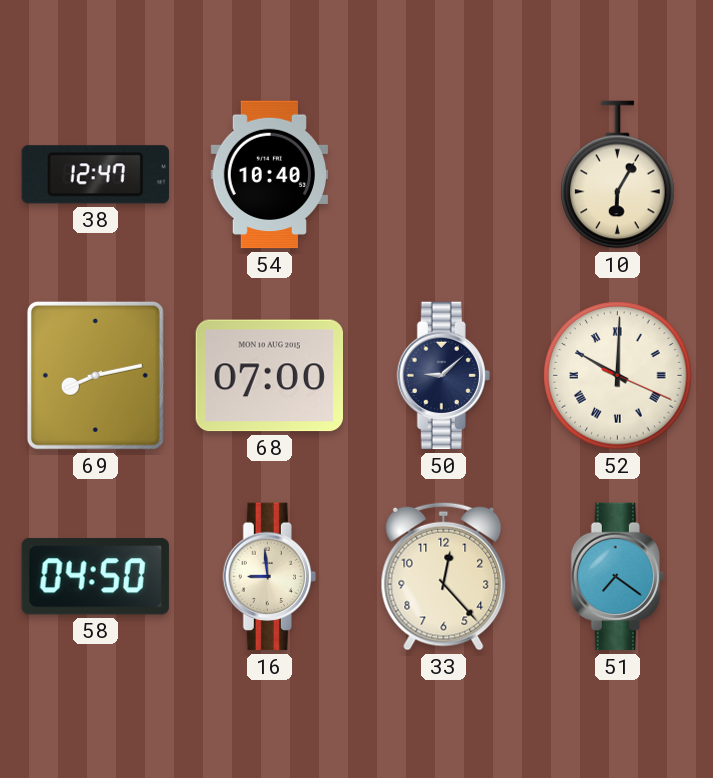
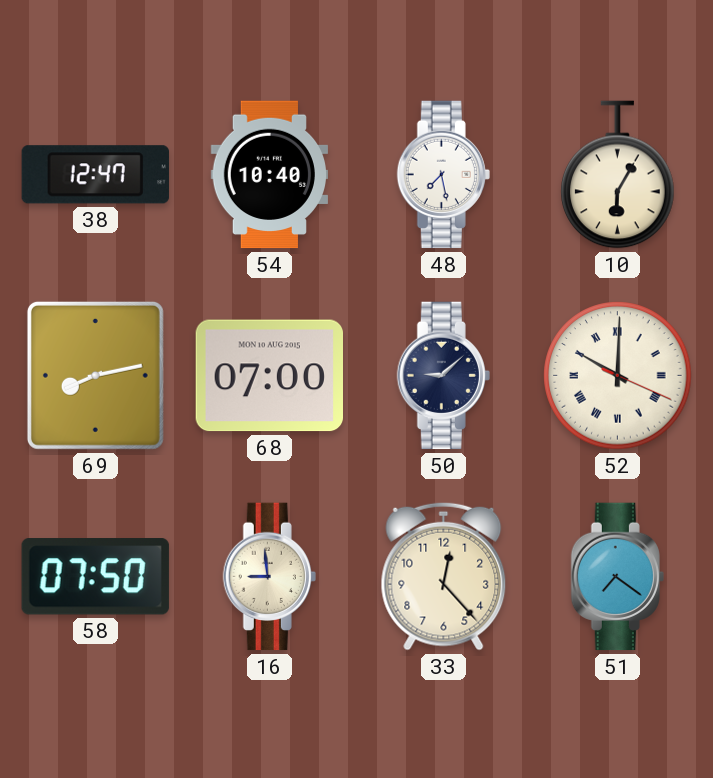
48: none -> 7:28
58: 04:50 -> 07:50
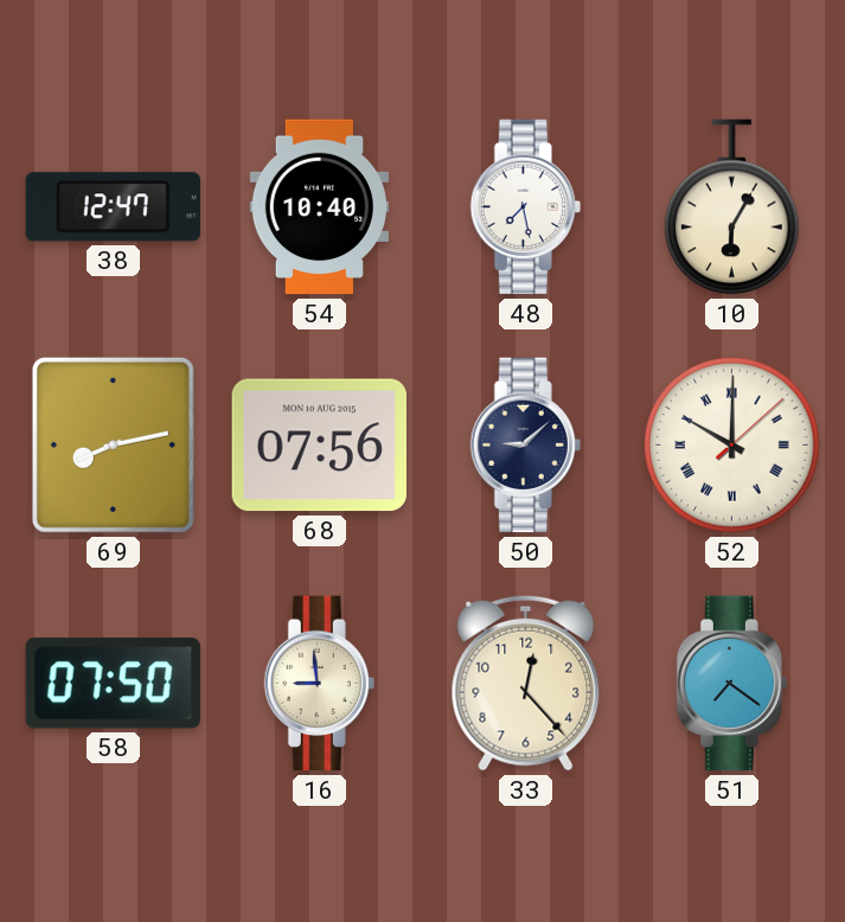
68: 07:00 -> 07:56
52: 10:00:19 -> 10:00:08
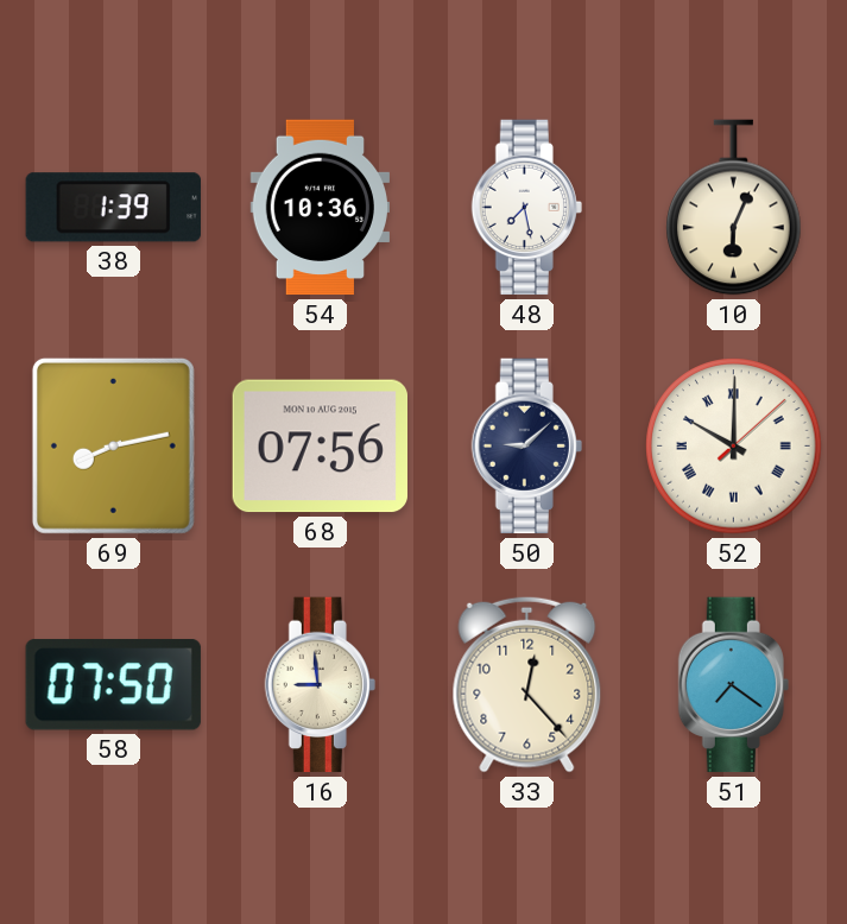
38: 12:47 -> 1:39
54: 10:40 -> 10:36
10: 6:05 -> 6:04
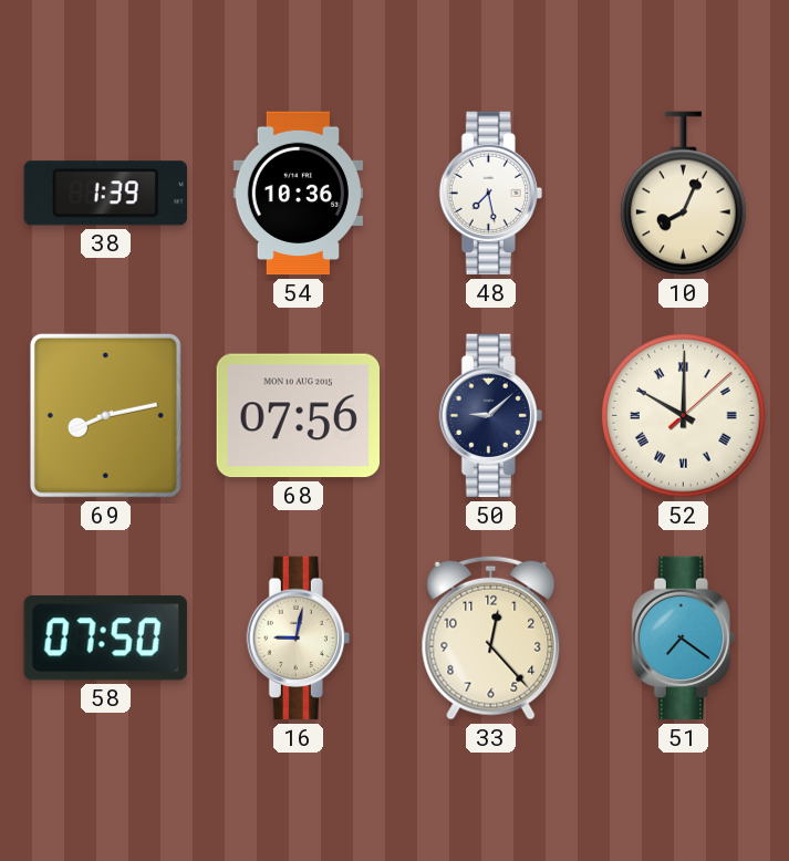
10: 6:04 -> 8:04
16: 8:59 -> 9:02
